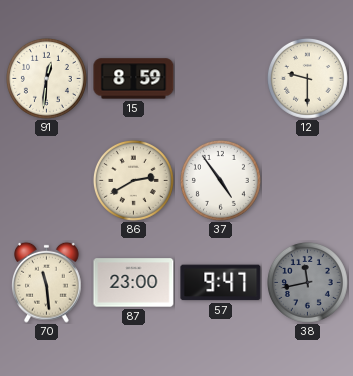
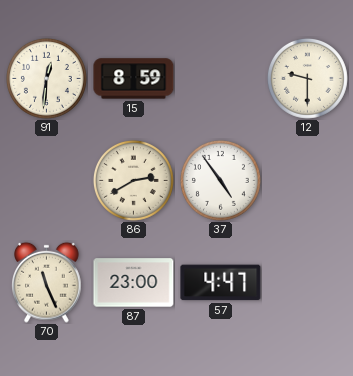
70: 11:29 -> 11:26
57: 9:47 -> 4:47
38: 11:43 -> none
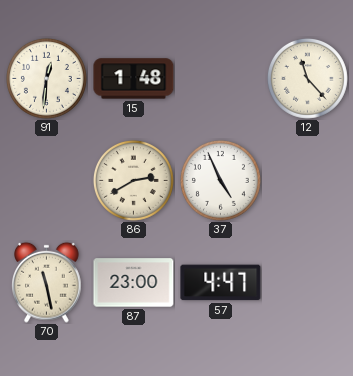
15: 8:59 -> 1:48
12: 9:30 -> 11:23
37: 4:54 -> 4:56
70: 11:26 -> 11:28
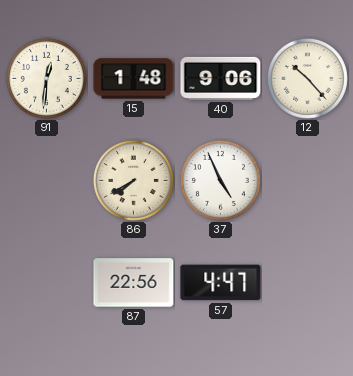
40: none -> 9:06
12: 11:23 -> 10:23
86: 2:40 -> 7:40
70: 11:28 -> none
87: 23:00 -> 22:56
